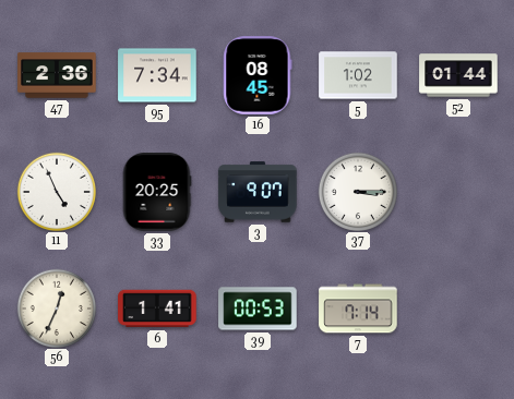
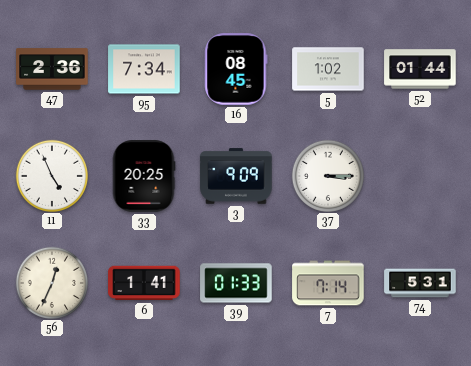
3: 9:07 -> 9:09
39: 00:53 -> 01:33
74: none -> 5:31
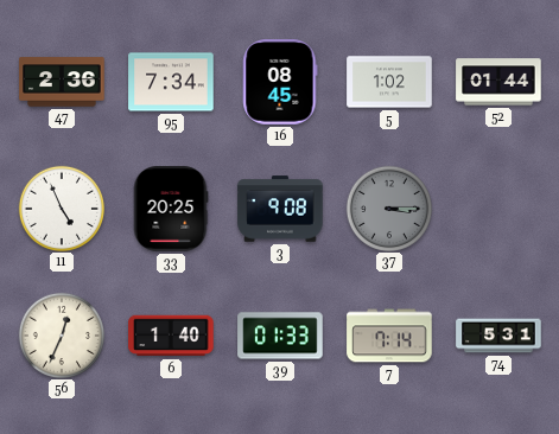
3: 9:09 -> 9:08
37 dial: white -> grey
6: 1:41 -> 1:40
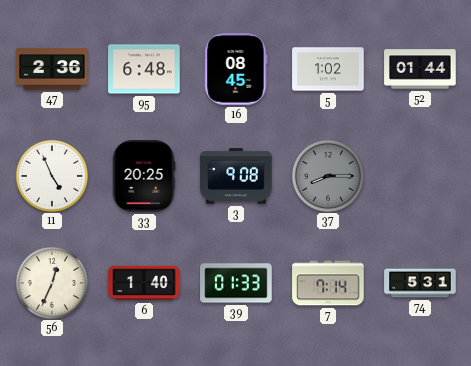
95: 7:34 -> 6:48
37: 3:15 -> 8:15
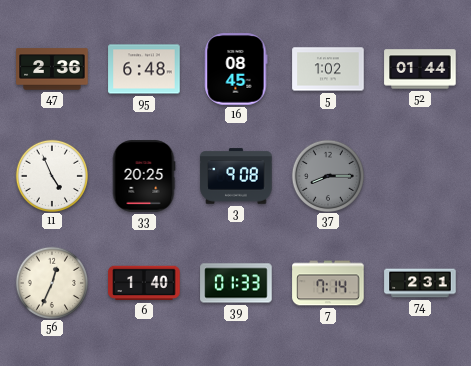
74: 5:31 -> 2:31
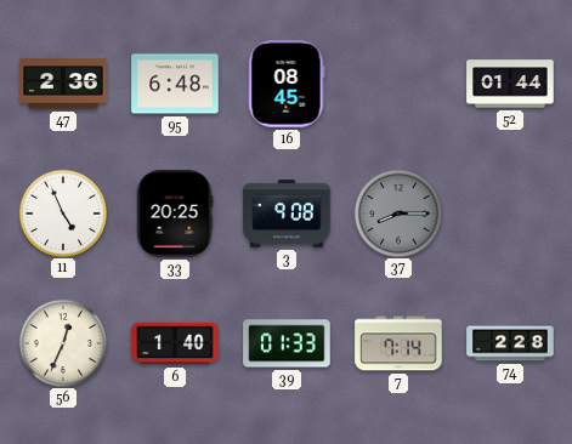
5: 1:02 -> none
74: 2:31 -> 2:28
